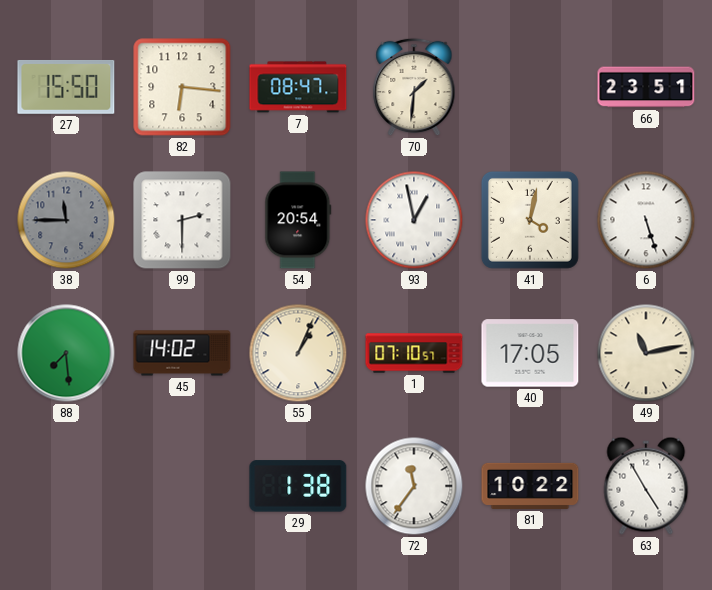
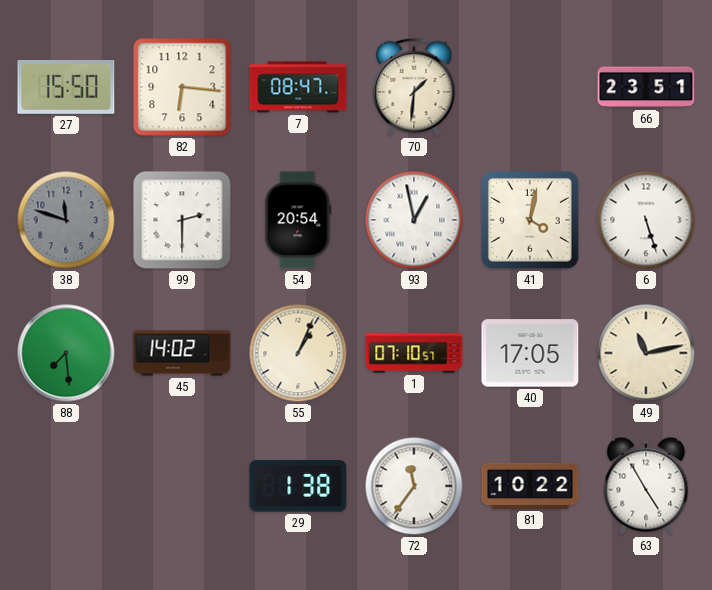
38: 11:45 -> 11:48
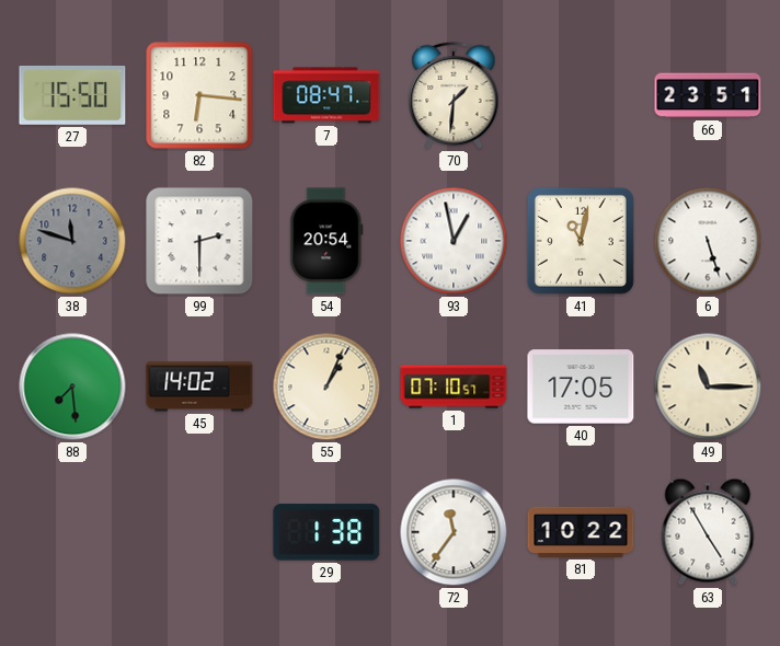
41: 4:02 -> 11:02
49: 11:13 -> 11:15
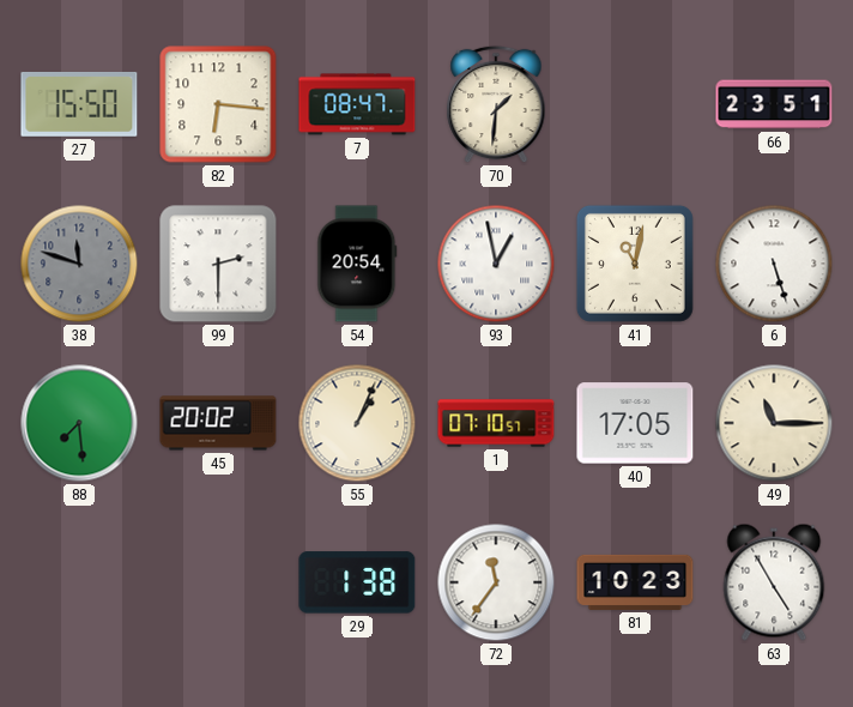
45: 14:02 -> 20:02
81: 10:22 -> 10:23
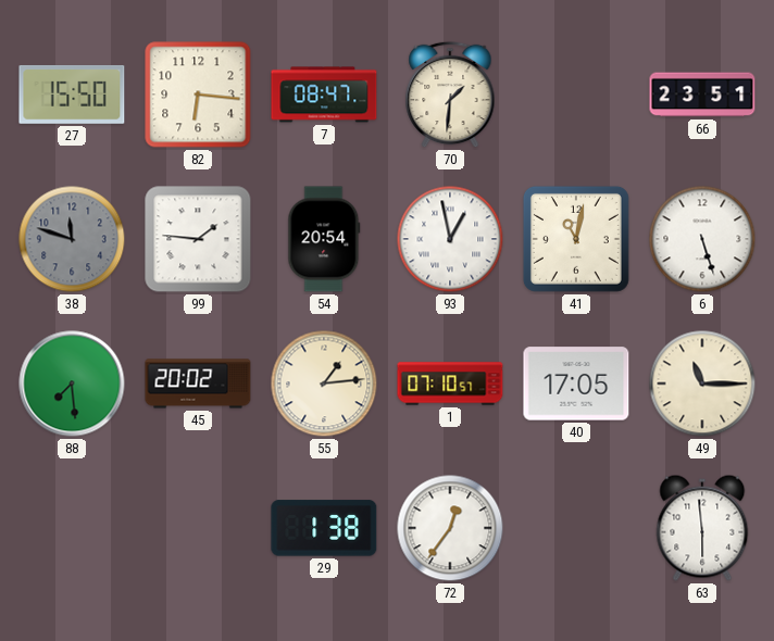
99: 2:30 -> 1:46
55: 1:04 -> 1:14
72: 11:36 -> 12:36
81: 10:23 -> none
63: 4:55 -> 5:59
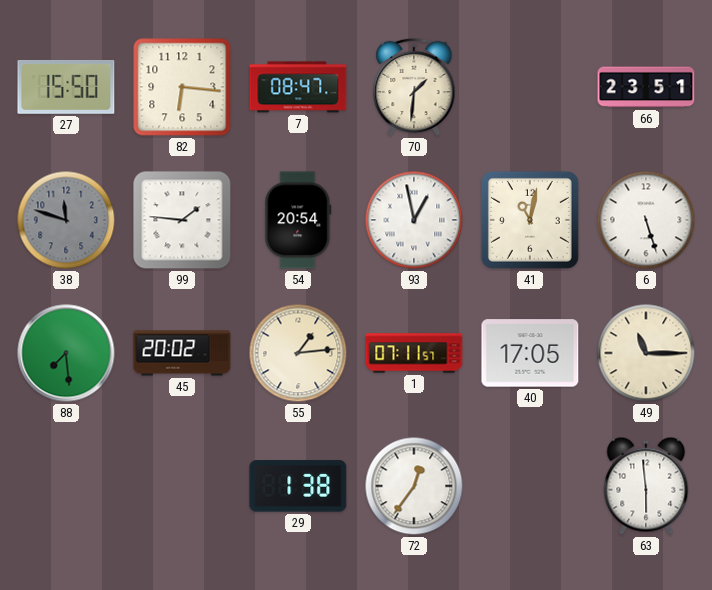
1: 07:10 -> 07:11
